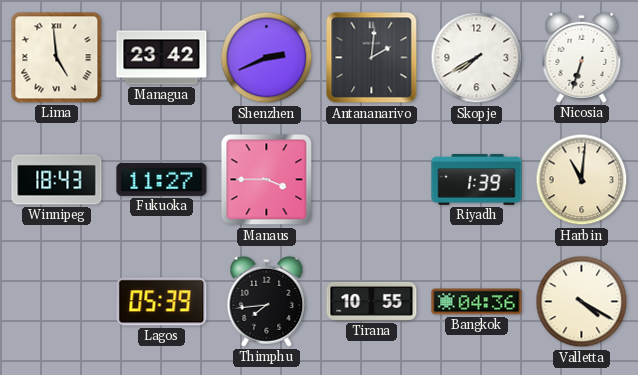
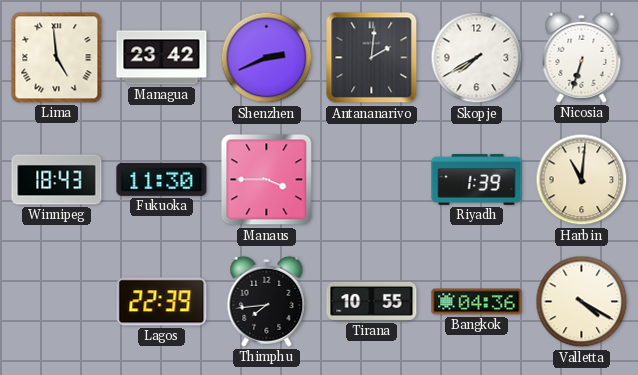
Fukuoka: 11:27 -> 11:30
Lagos: 05:39 -> 22:39
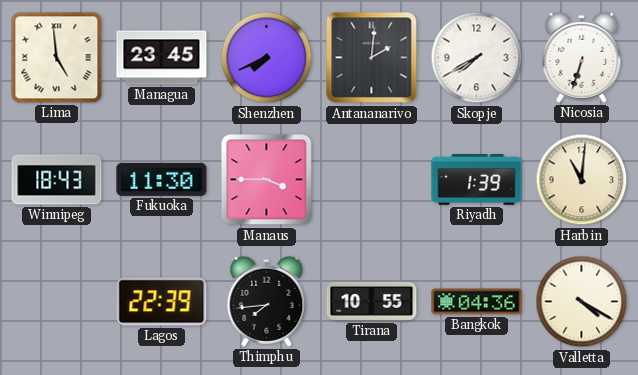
Managua: 23:42 -> 23:45
Shenzhen: 2:41 -> 7:41
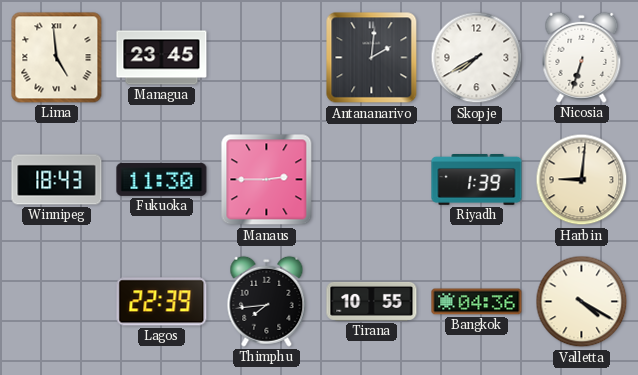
Shenzhen: 7:41 -> none
Manaus: 3:45 -> 2:45
Harbin: 11:01 -> 9:01
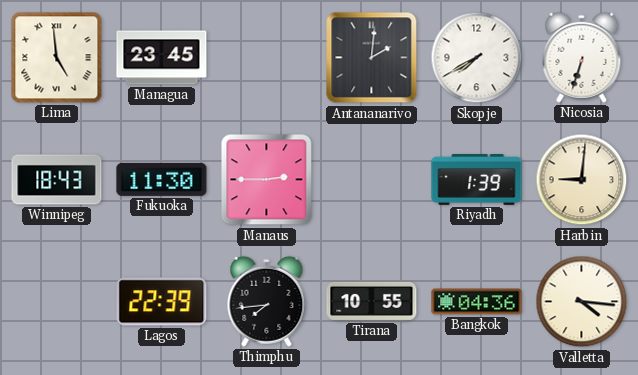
Valletta: 4:20 -> 4:16
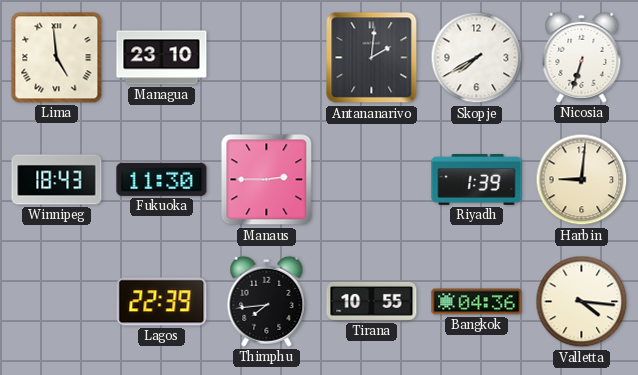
Managua: 23:45 -> 23:10
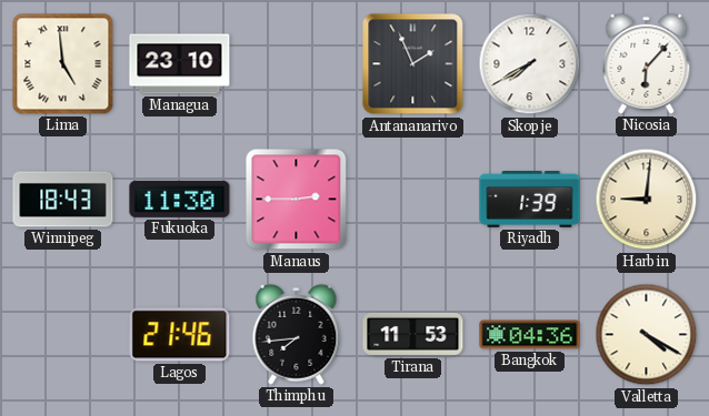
Antananarivo: 2:01 -> 1:56
Nicosia: 6:33 -> 6:07
Lagos: 22:39 -> 21:46
Tirana: 10:55 -> 11:53
Valletta: 4:16 -> 4:20
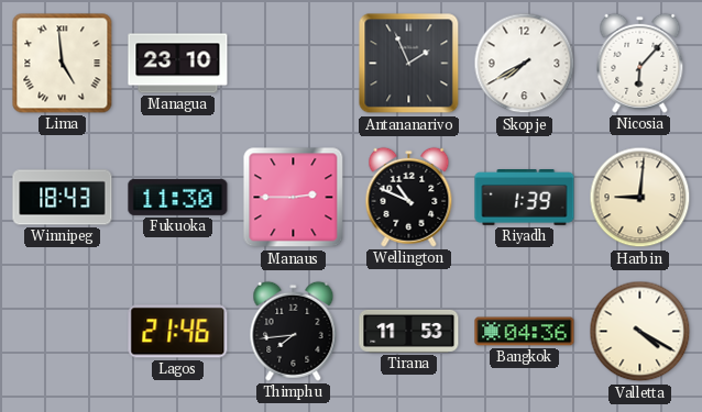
Wellington: none -> 10:49
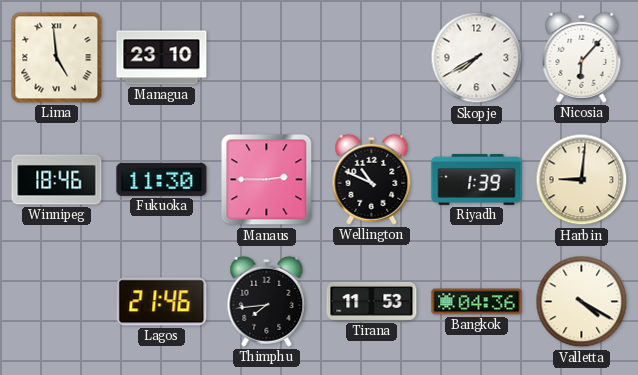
Antananarivo: 1:56 -> none
Winnipeg: 18:43 -> 18:46
